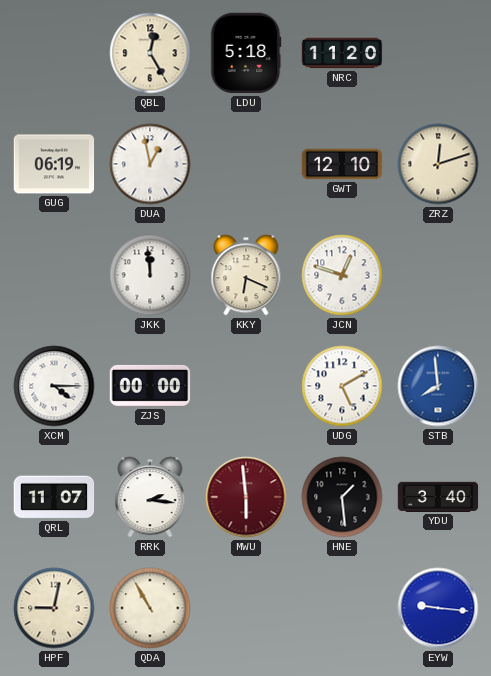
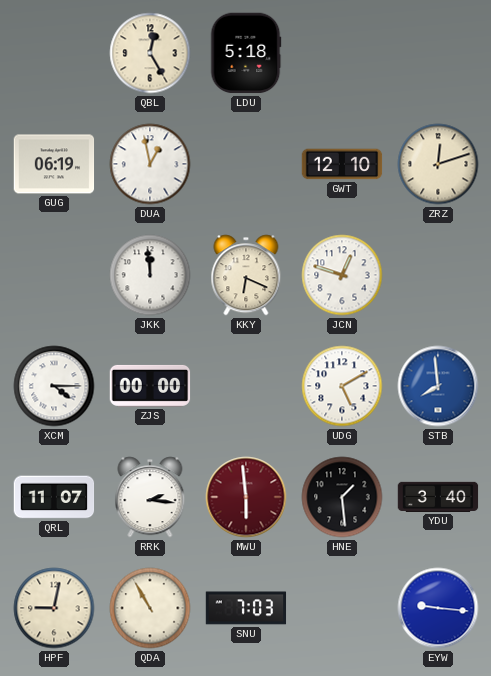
NRC: 11:20 -> none
SNU: none -> 7:03
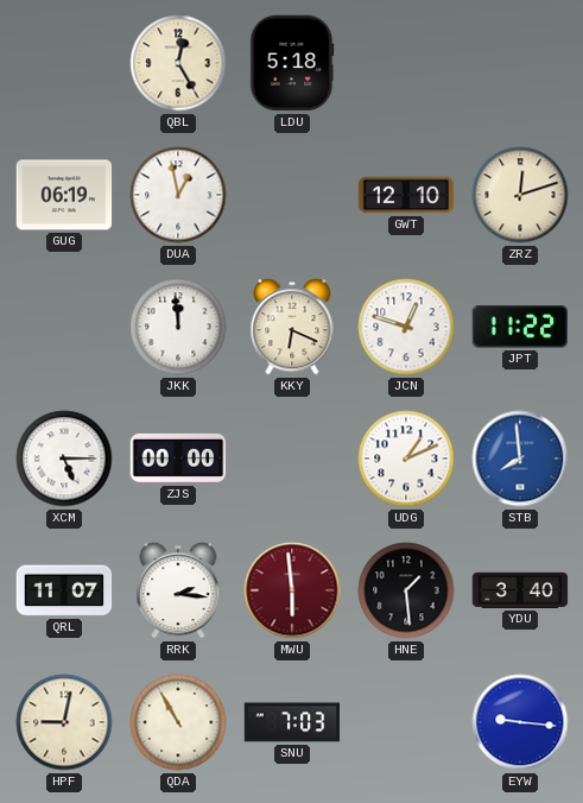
JPT: none -> 11:22
XCM: 4:15 -> 5:15
UDG: 5:10 -> 1:11
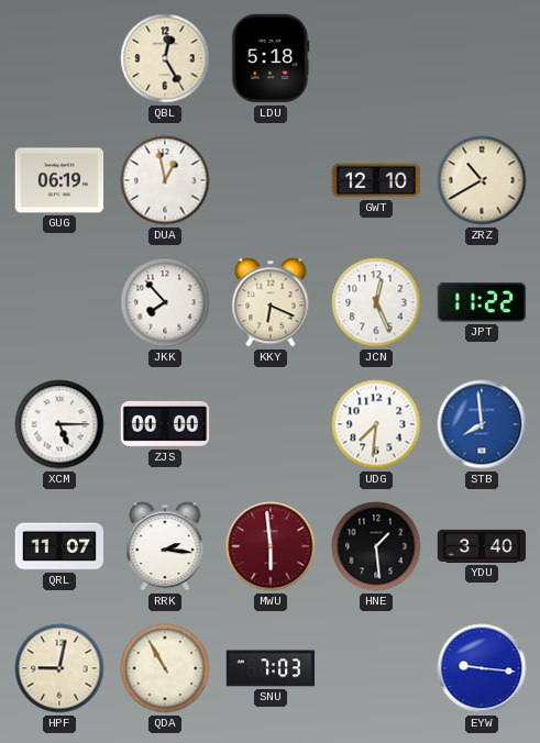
ZRZ: 12:12 -> 10:40
JKK: 11:59 -> 7:53
JCN: 12:48 -> 12:26
UDG: 1:11 -> 7:31
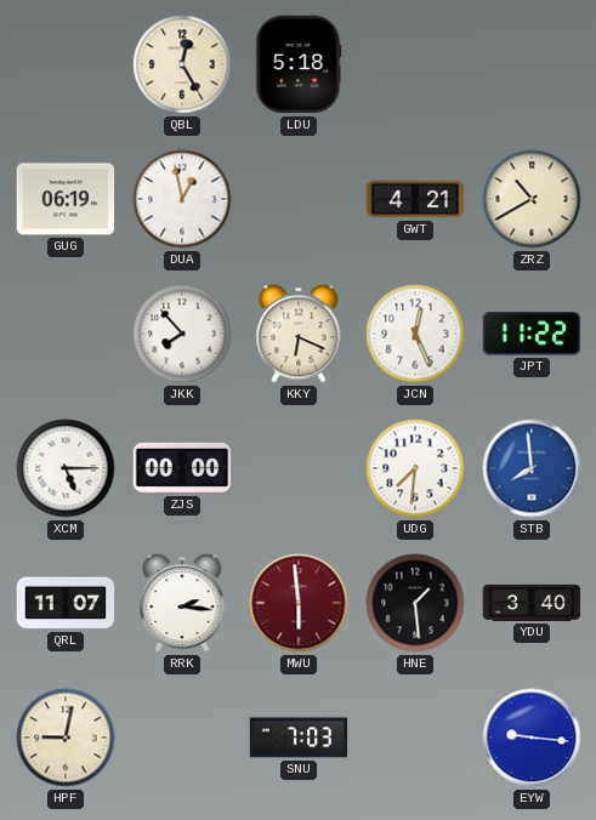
GWT: 12:10 -> 4:21
QDA: 10:55 -> none
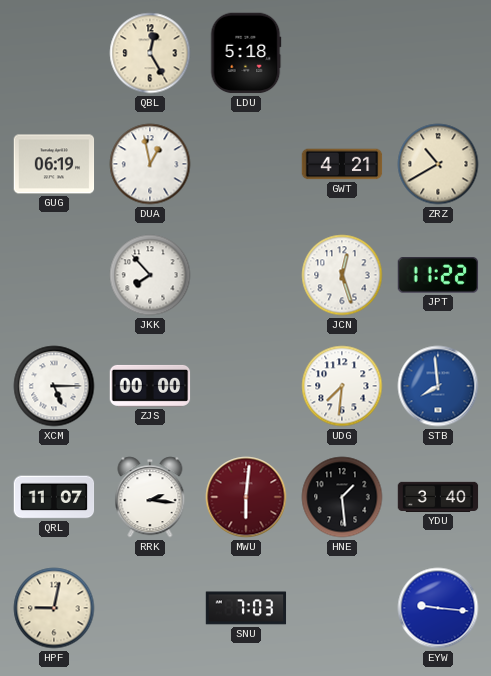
KKY: 6:19 -> none
JCN: 12:26 -> 12:27
MWU: 5:59 -> 6:01
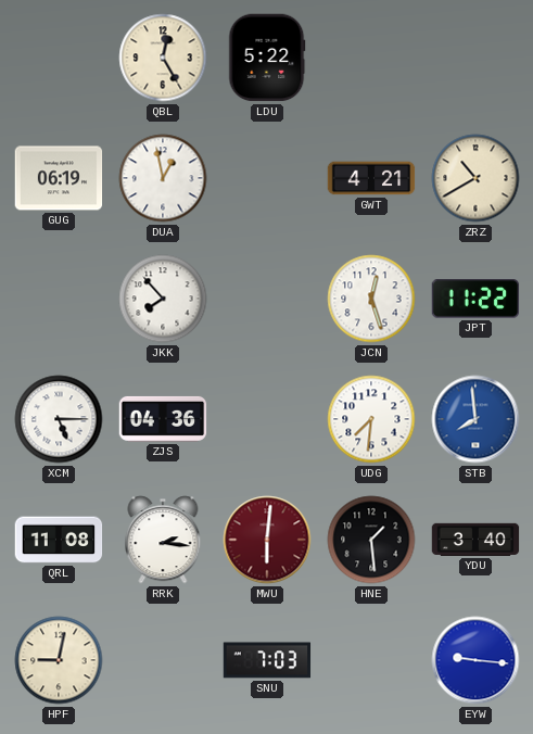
LDU: 5:18 -> 5:22
ZJS: 00:00 -> 04:36
QRL: 11:07 -> 11:08
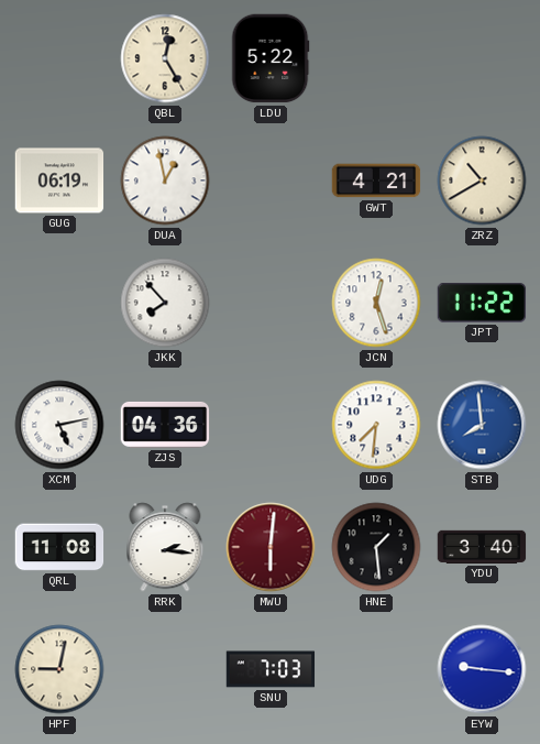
XCM: 5:15 -> 5:13
